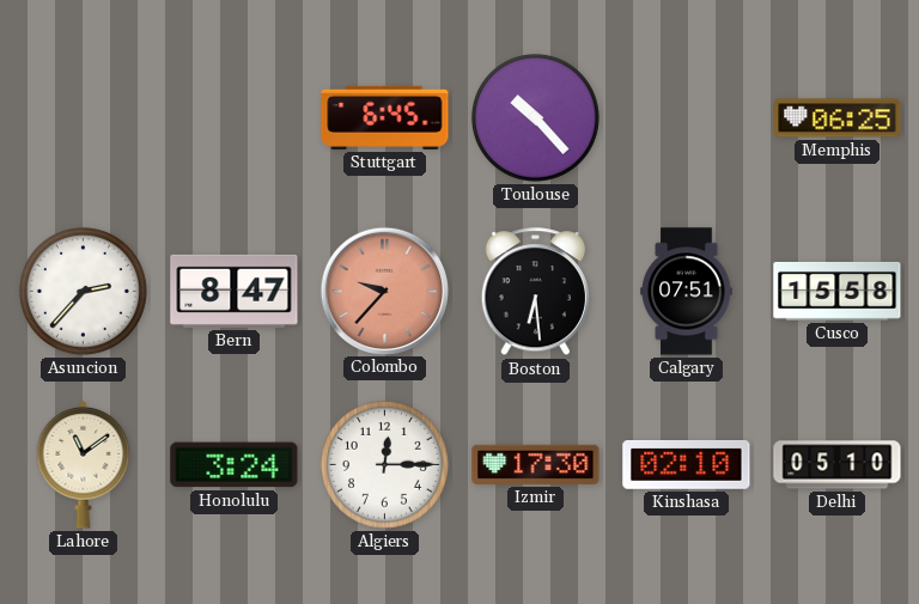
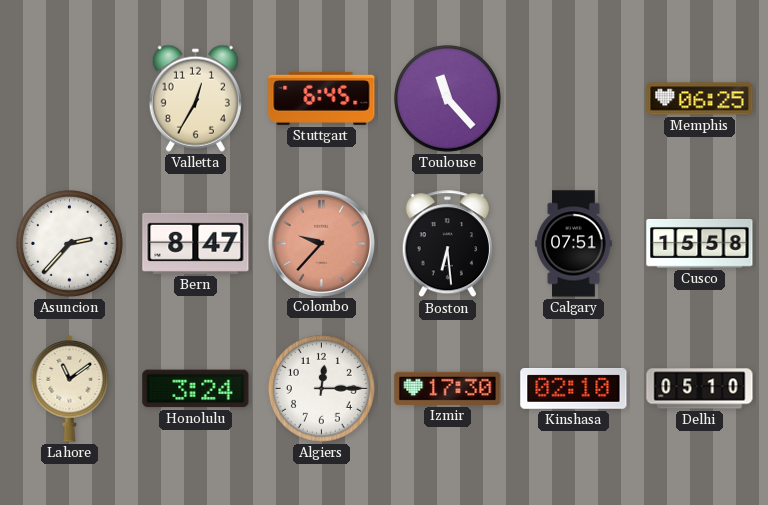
Valletta: none -> 12:35
Toulouse: 10:23 -> 11:23
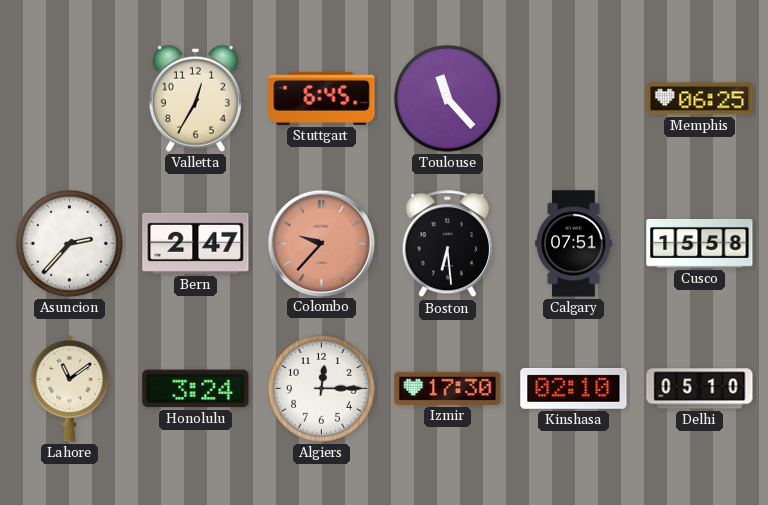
Bern: 8:47 -> 2:47
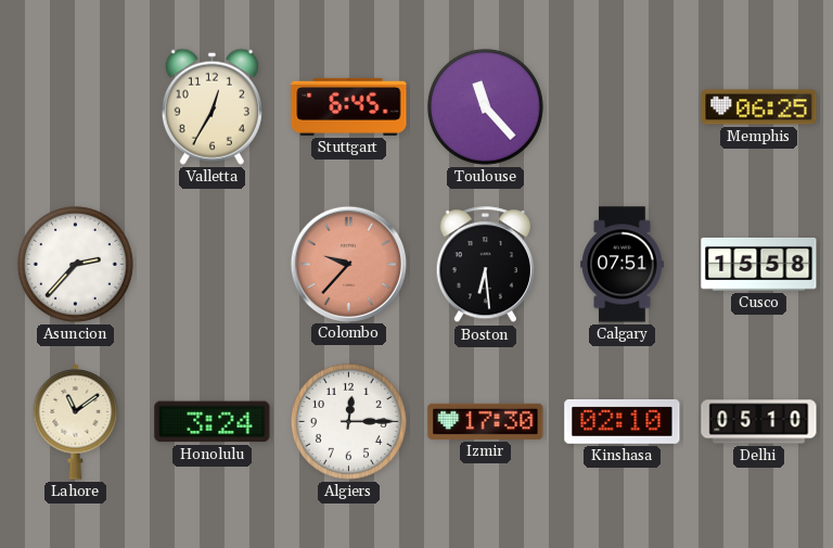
Bern: 2:47 -> none
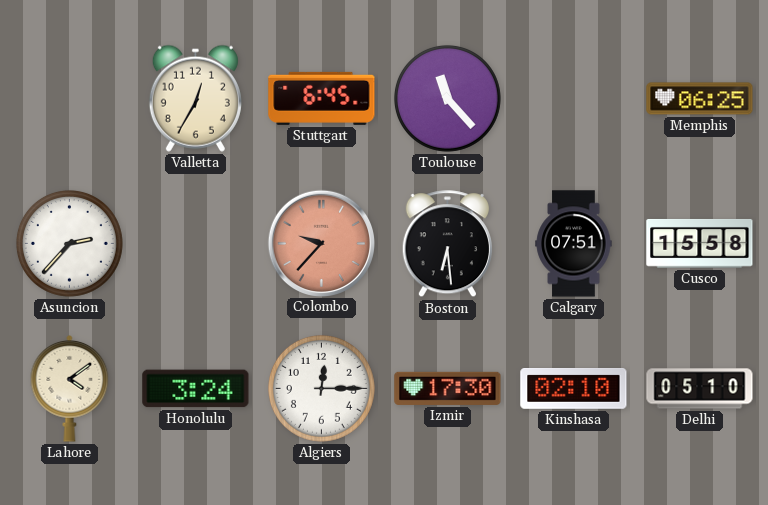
Lahore: 11:09 -> 4:09
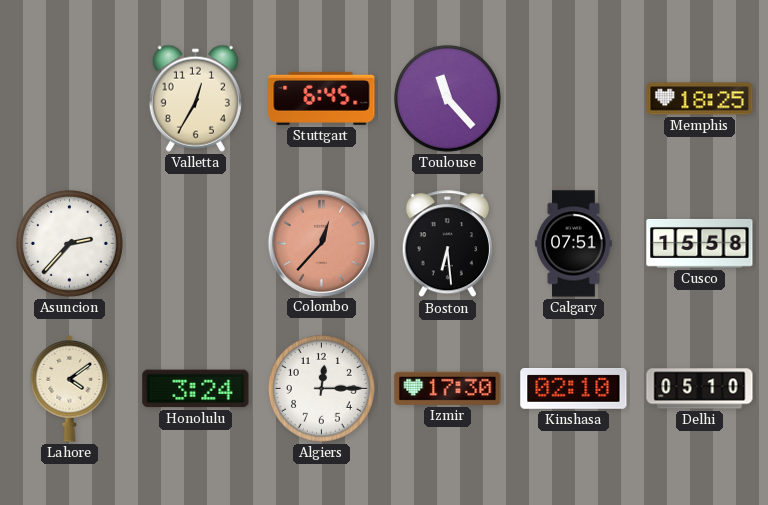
Memphis: 06:25 -> 18:25
Colombo: 9:37 -> 12:37
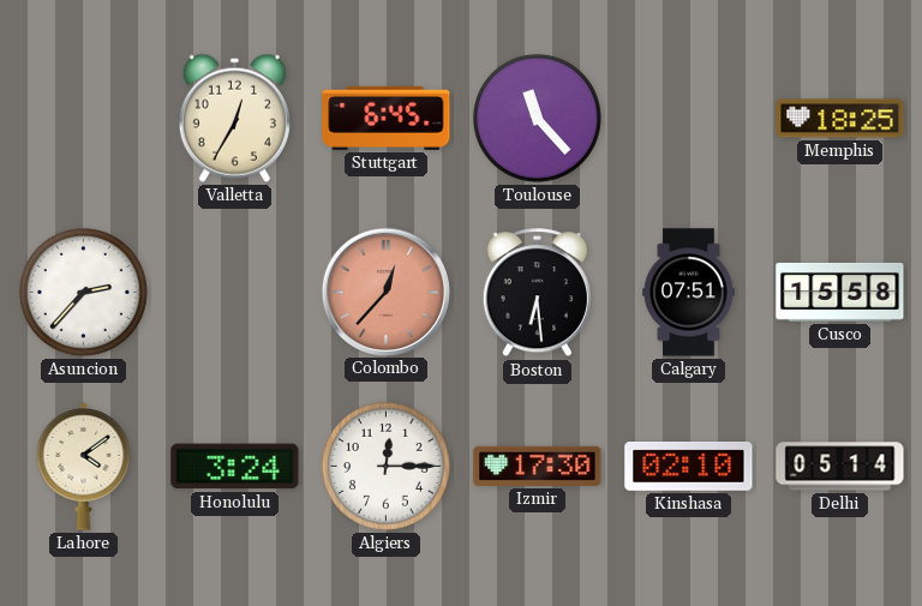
Delhi: 05:10 -> 05:14
